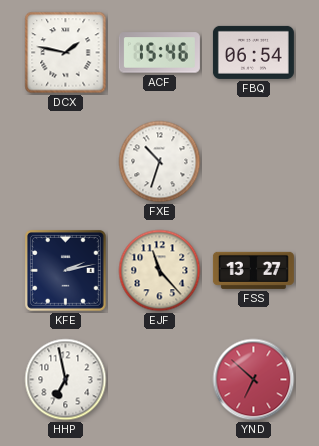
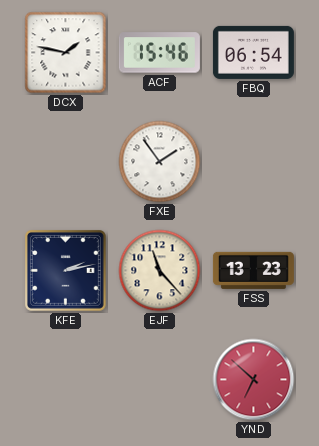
FXE: 10:33 -> 1:54
FSS: 13:27 -> 13:23
HHP: 6:58 -> none
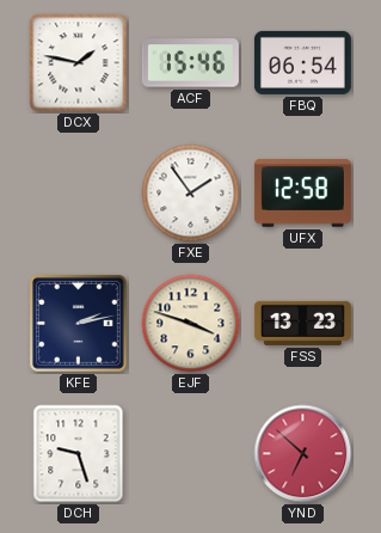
UFX: none -> 12:58
EJF: 11:23 -> 3:48
DCH: none -> 9:27
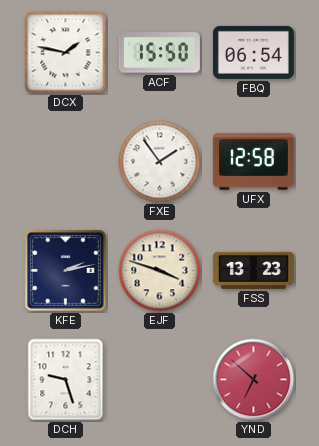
ACF: 15:46 -> 15:50
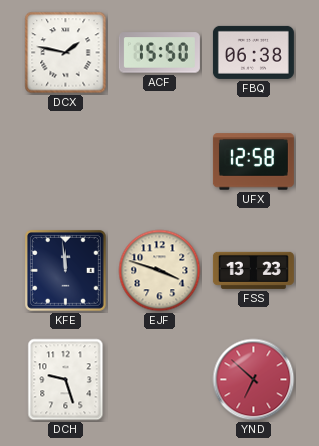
FBQ: 06:54 -> 06:38
FXE: 1:54 -> none
KFE: 2:13 -> 11:59
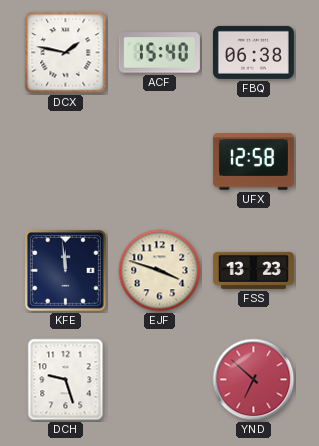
ACF: 15:50 -> 15:40
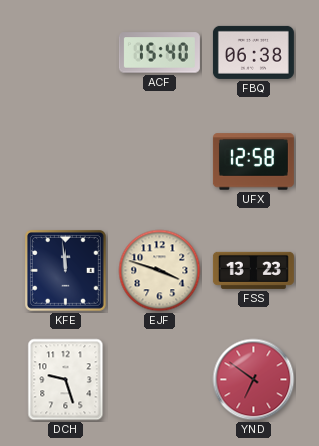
DCX: 1:47 -> none
YND: 6:52 -> 6:51
